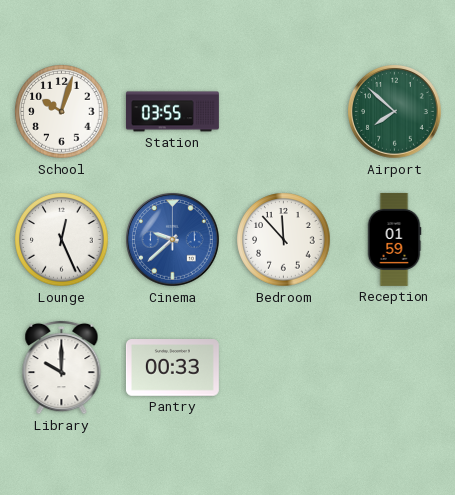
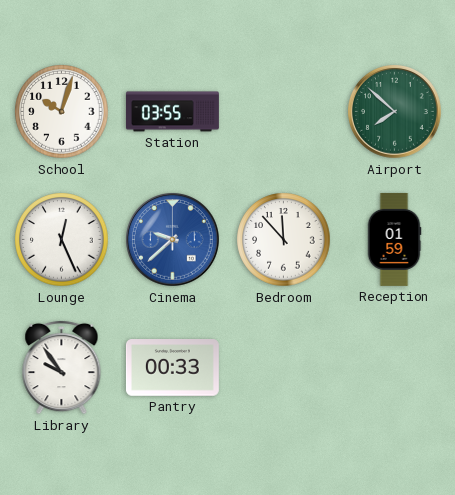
Library: 10:00 -> 9:54
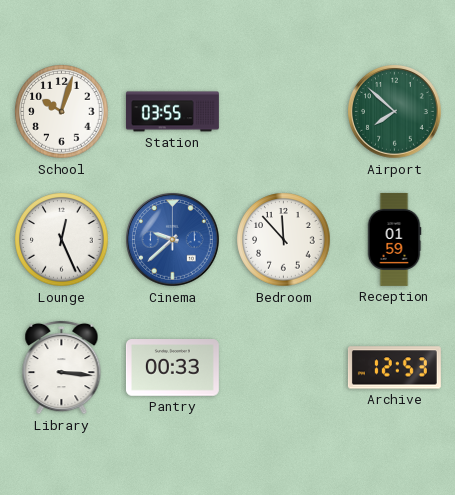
Library: 9:54 -> 3:16
Archive: none -> 12:53
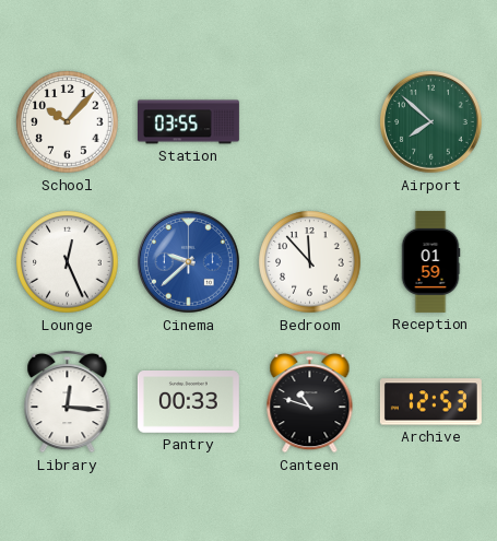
School: 10:03 -> 10:07
Library: 3:16 -> 12:16
Canteen: none -> 10:48
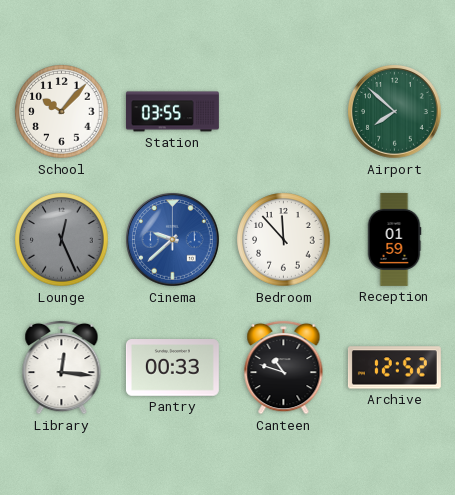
Lounge dial: white -> grey
Archive: 12:53 -> 12:52
